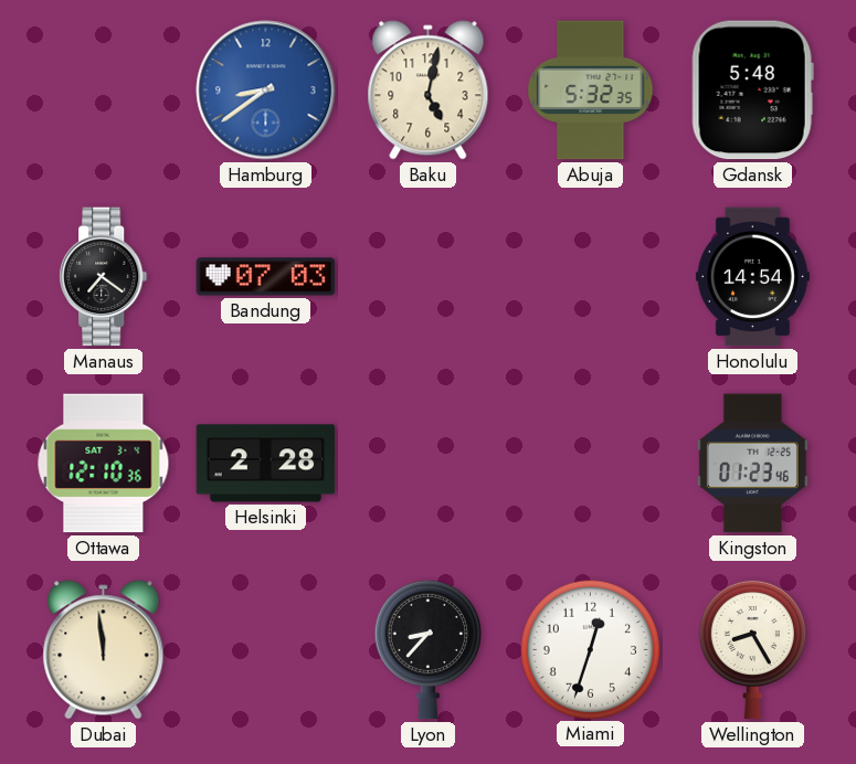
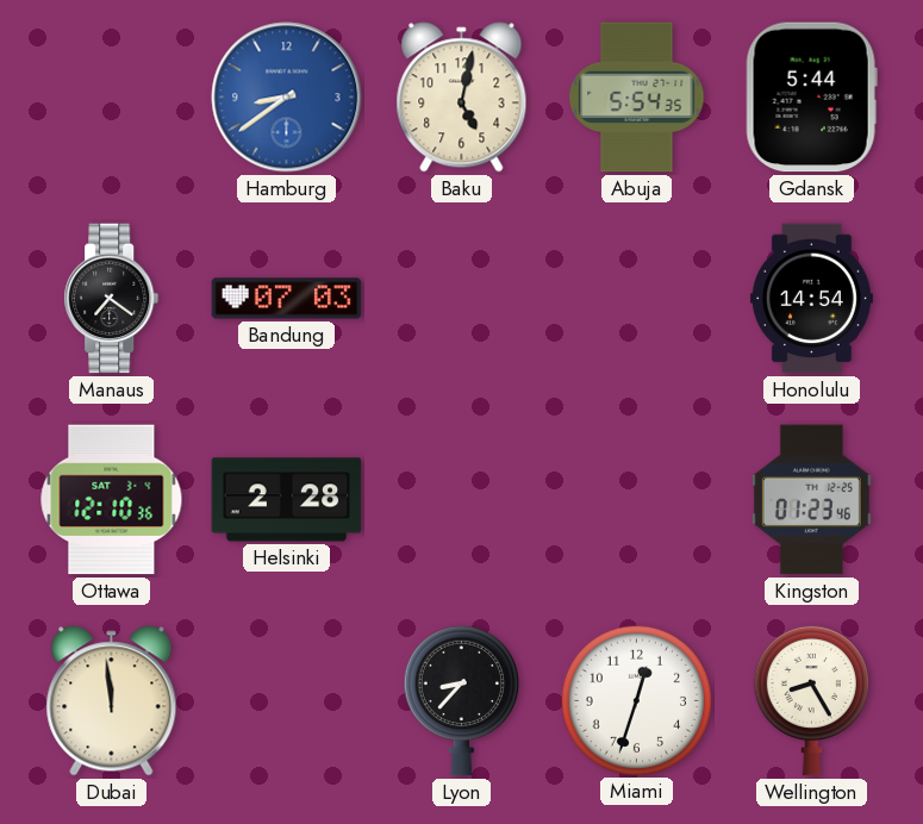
Abuja: 5:32 -> 5:54
Gdansk: 5:48 -> 5:44
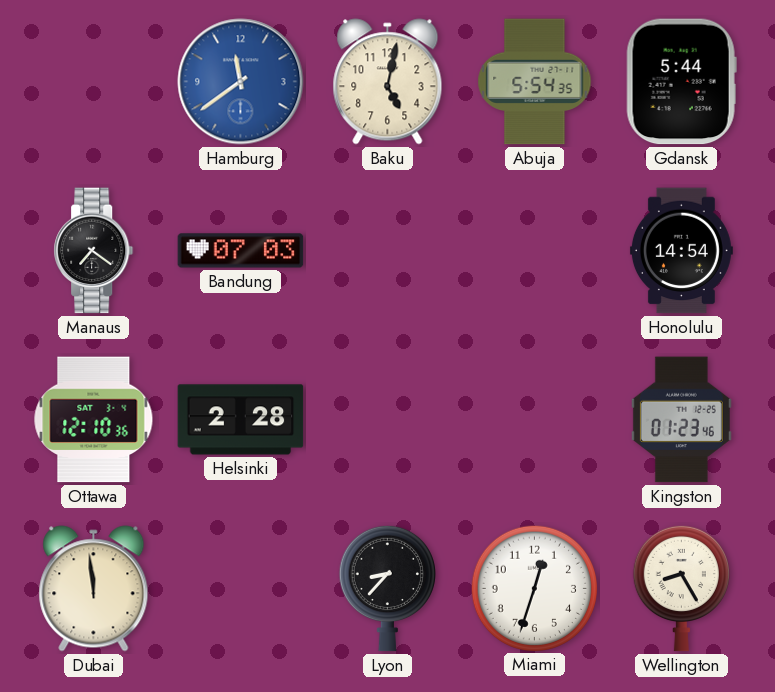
Hamburg: 8:39 -> 11:39
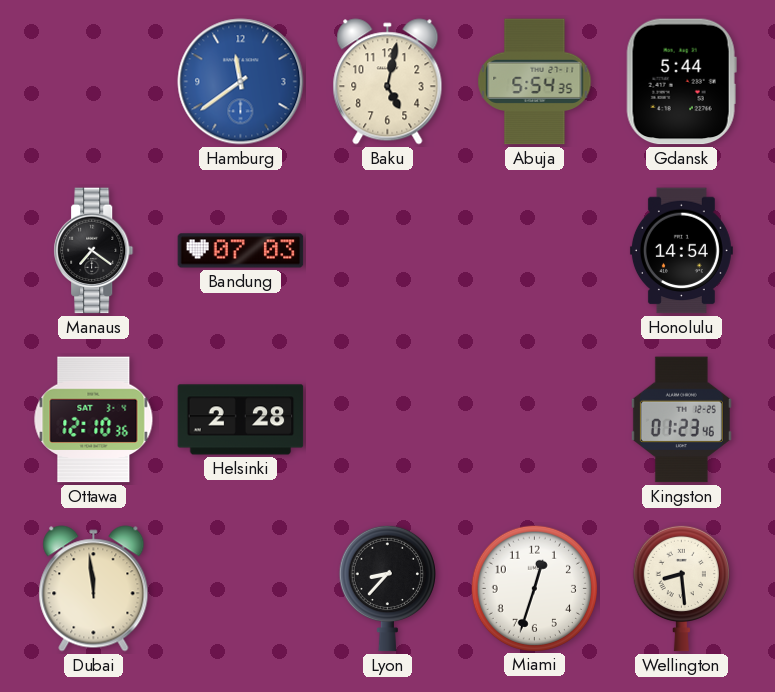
Wellington: 8:25 -> 8:29
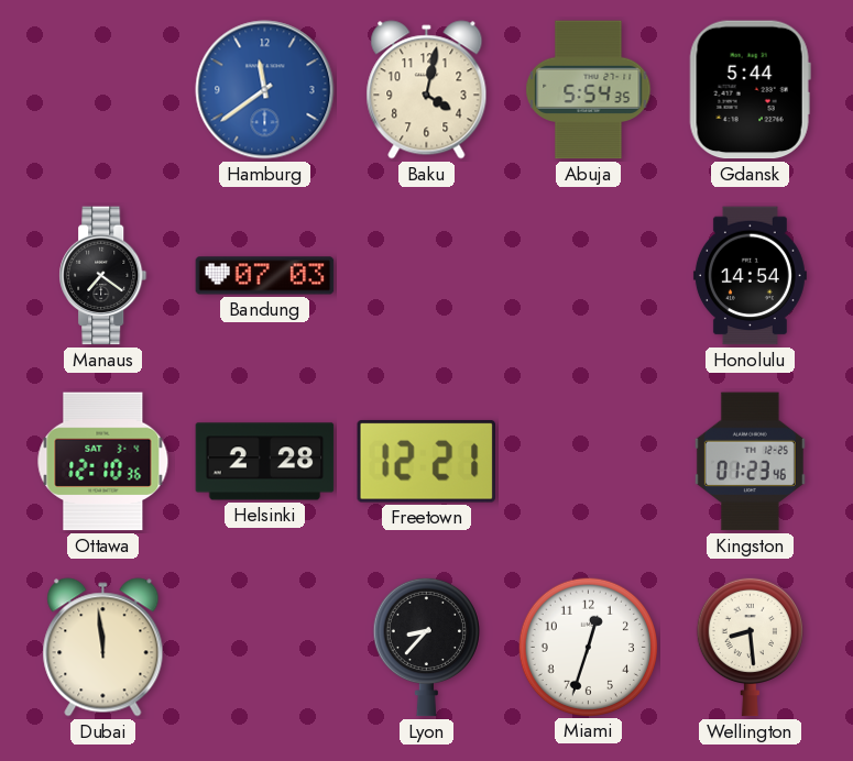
Baku: 5:02 -> 4:02
Freetown: none -> 12:21
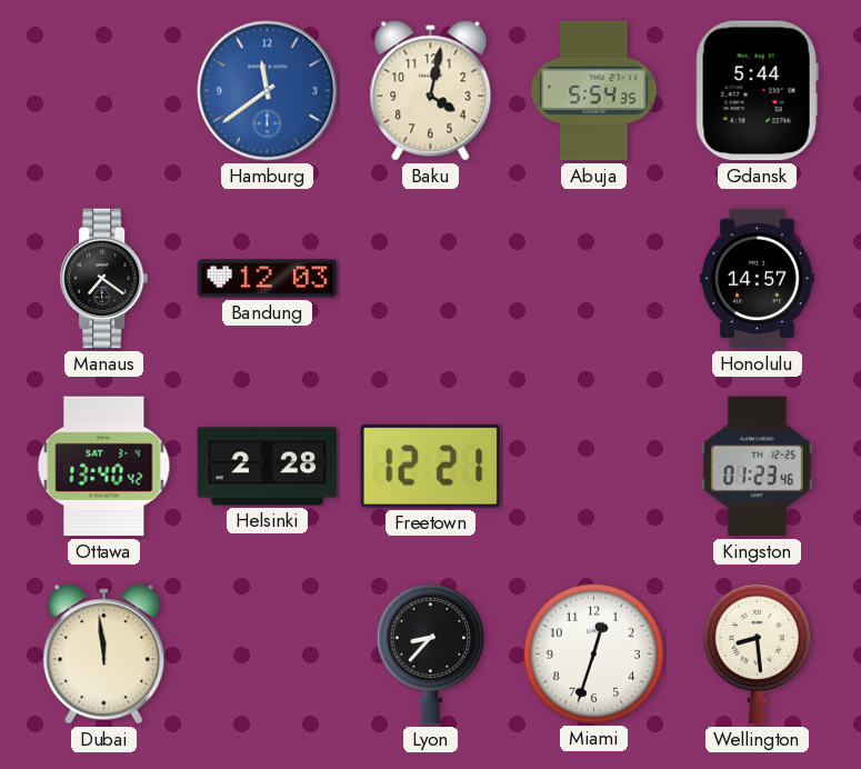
Bandung: 07:03 -> 12:03
Honolulu: 14:54 -> 14:57
Ottawa: 12:10 -> 13:40
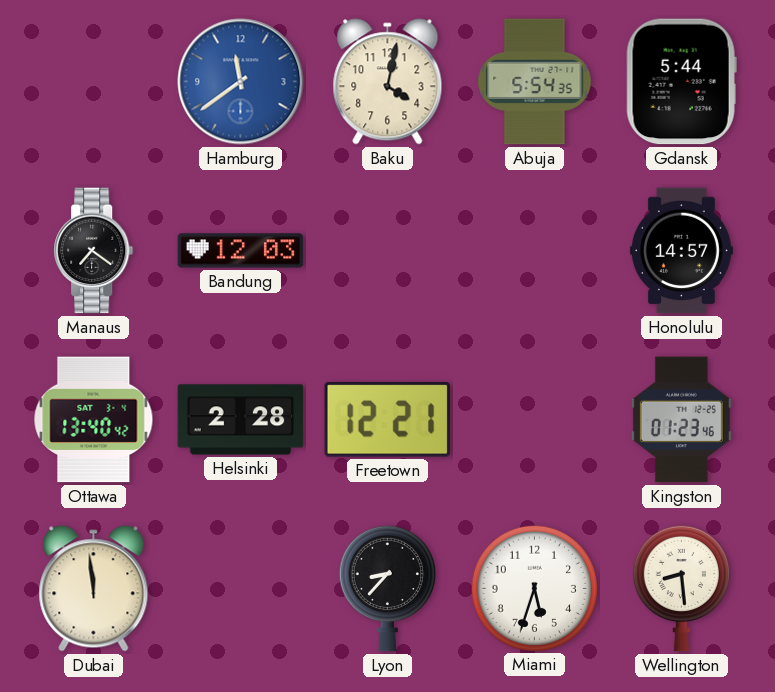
Miami: 12:33 -> 5:33
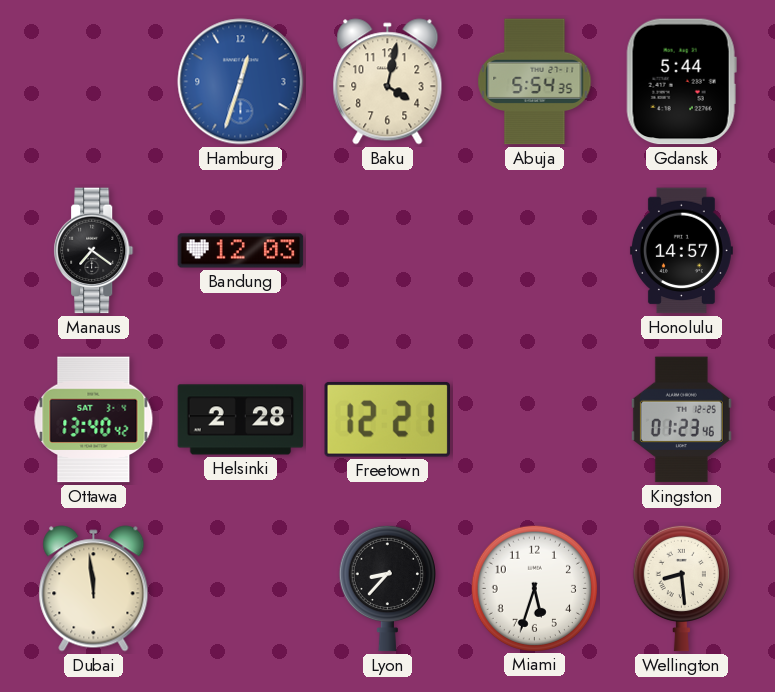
Hamburg: 11:39 -> 12:33
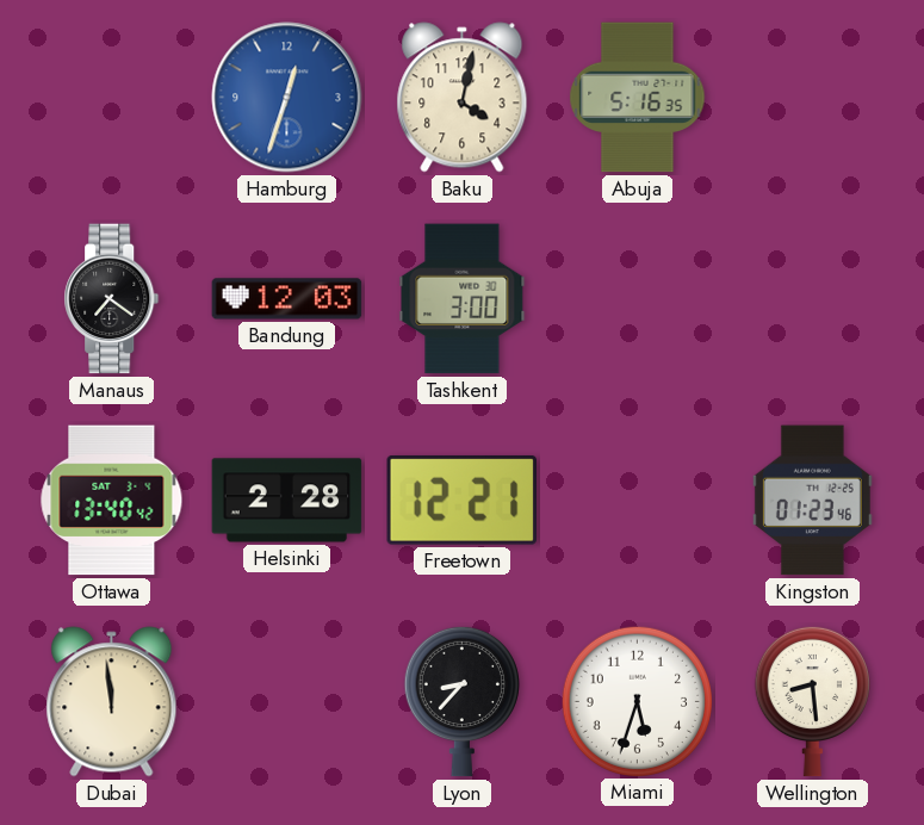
Abuja: 5:54 -> 5:16
Gdansk: 5:44 -> none
Tashkent: none -> 3:00
Honolulu: 14:57 -> none
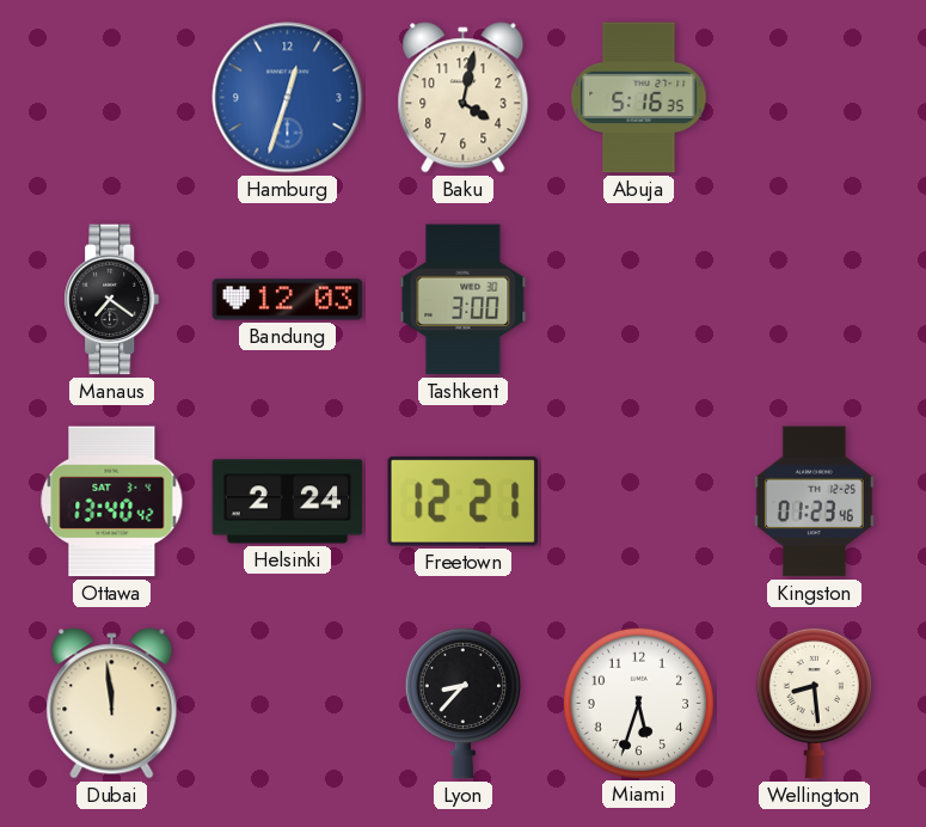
Helsinki: 2:28 -> 2:24
